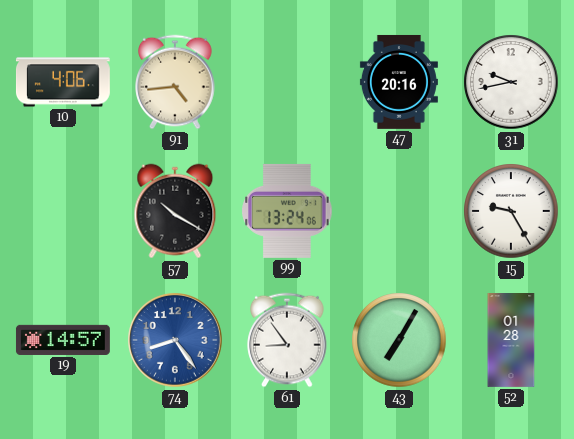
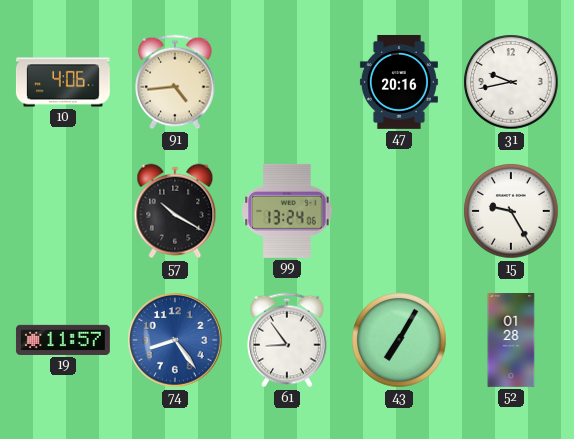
19: 14:57 -> 11:57
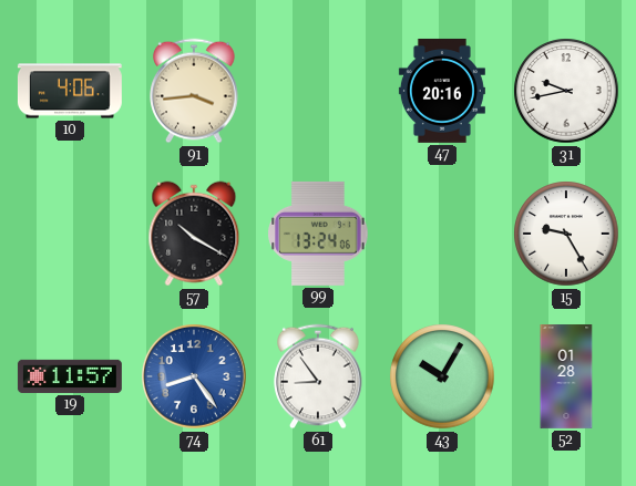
91: 4:44 -> 3:44
43: 7:05 -> 10:05
